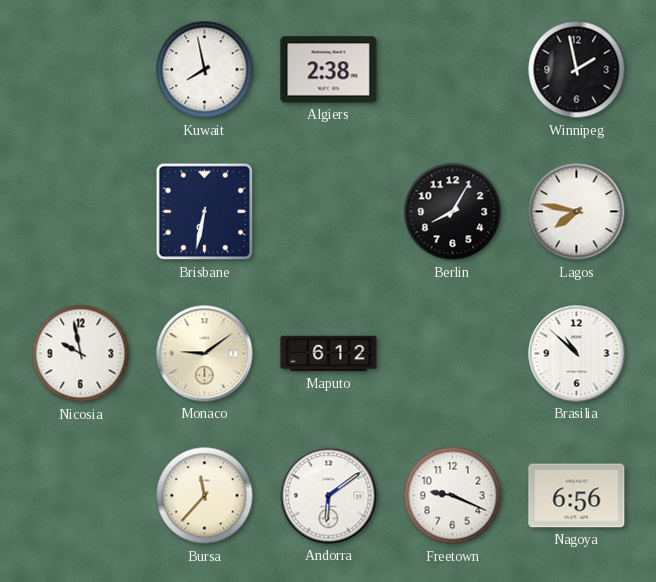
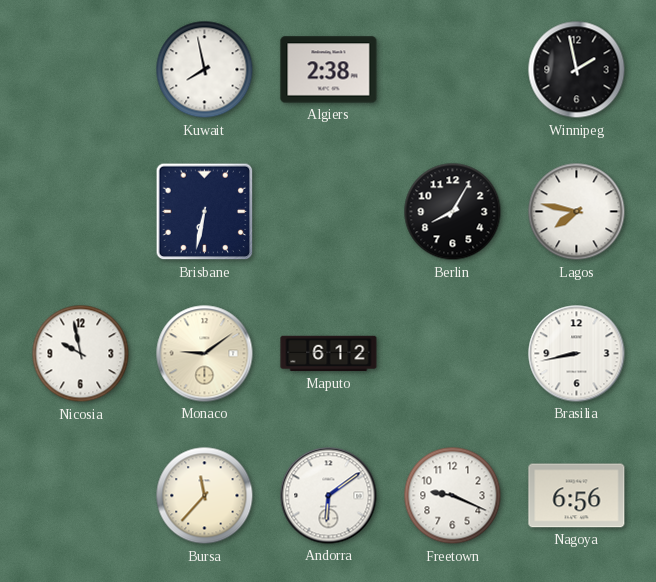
Brasilia: 10:52 -> 8:43
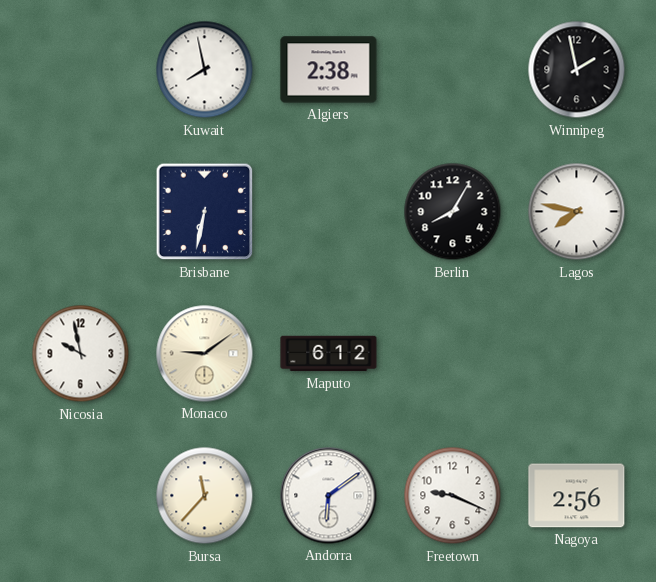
Brasilia: 8:43 -> none
Nagoya: 6:56 -> 2:56
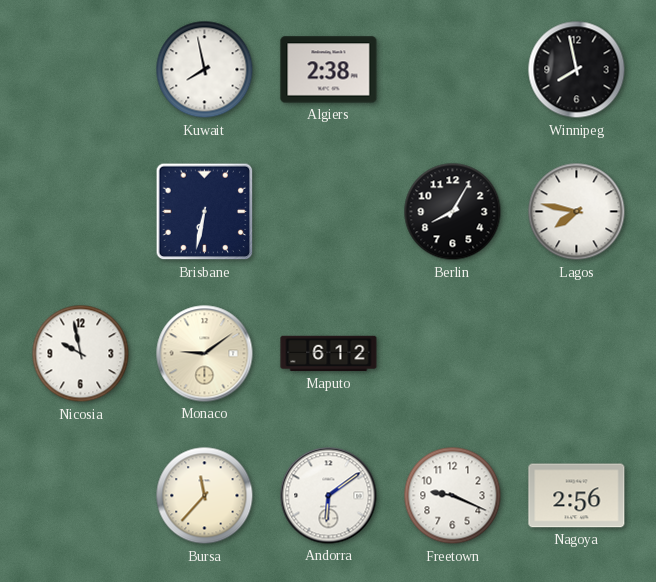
Winnipeg: 1:58 -> 7:58
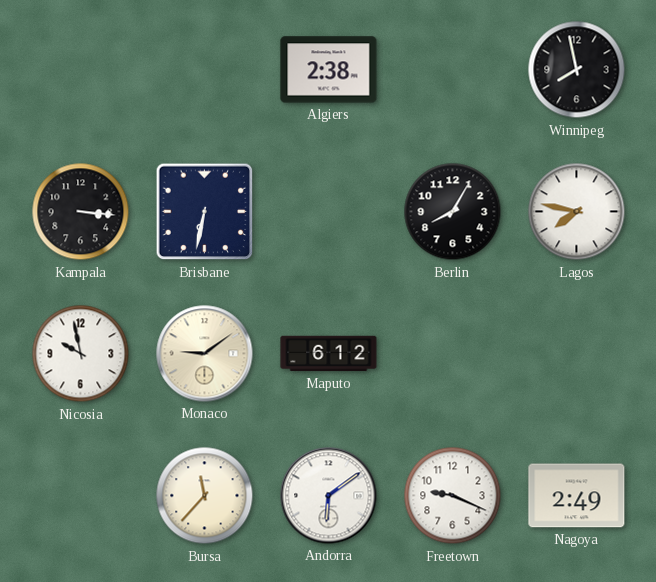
Kuwait: 7:58 -> none
Kampala: none -> 3:16
Nagoya: 2:56 -> 2:49
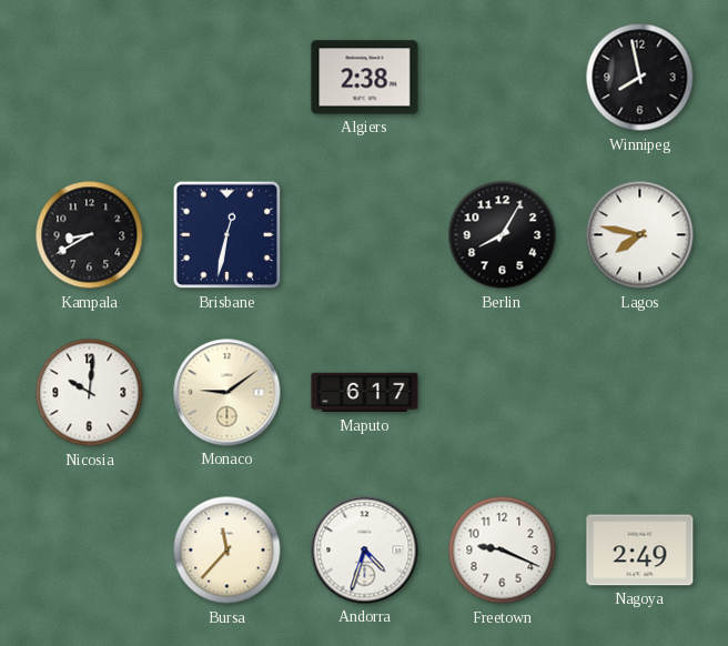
Kampala: 3:16 -> 8:40
Brisbane: 6:32 -> 12:32
Nicosia: 9:58 -> 10:01
Maputo: 6:12 -> 6:17
Andorra: 6:09 -> 4:33
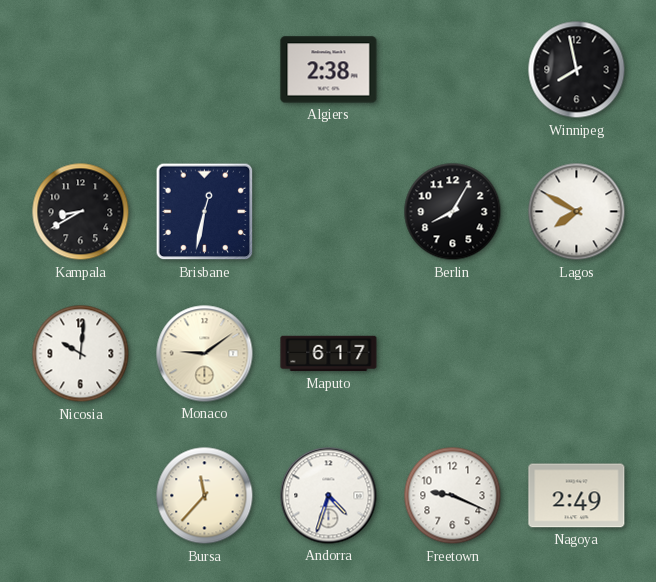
Lagos: 7:47 -> 7:50
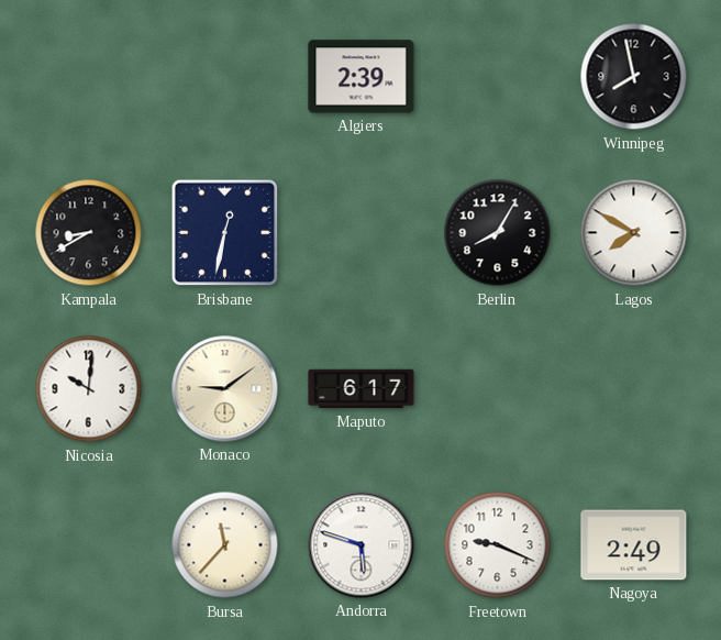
Algiers: 2:38 -> 2:39
Andorra: 4:33 -> 5:48
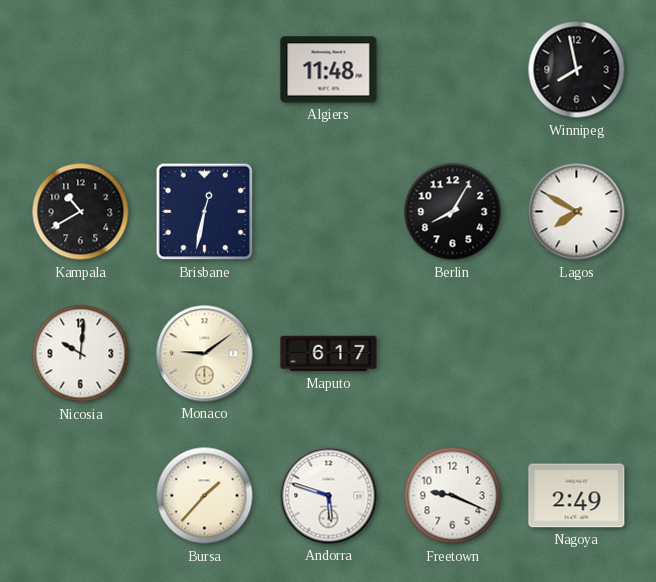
Algiers: 2:39 -> 11:48
Kampala: 8:40 -> 10:40
Bursa: 11:37 -> 1:37
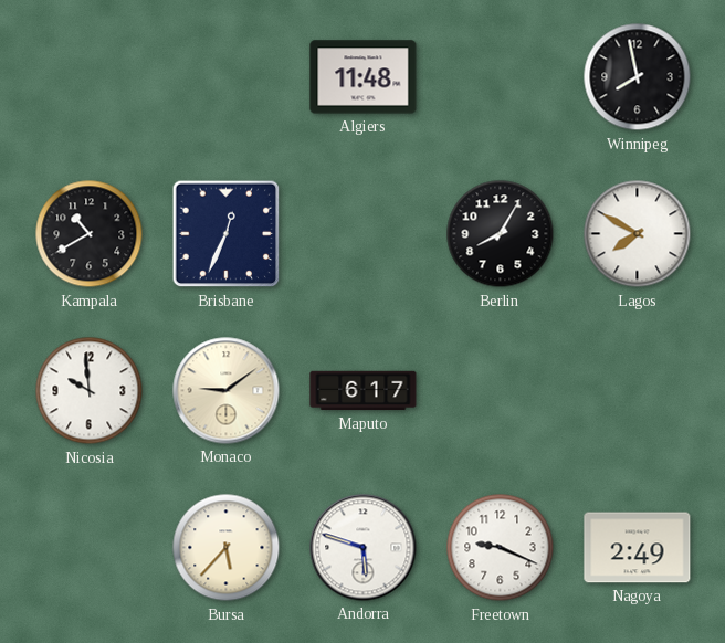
Brisbane: 12:32 -> 12:34
Nicosia: 10:01 -> 9:59
Bursa: 1:37 -> 5:37
